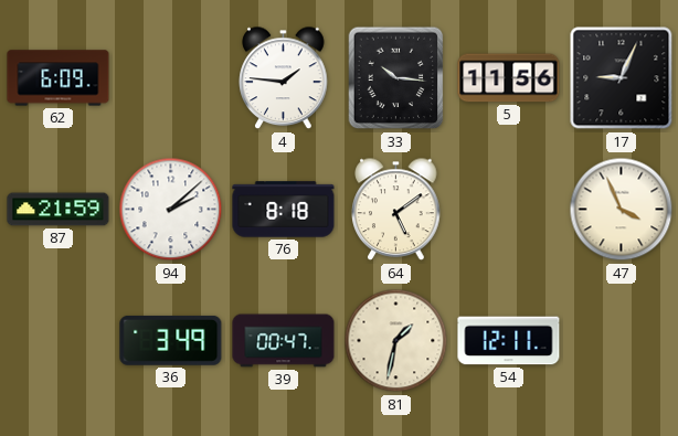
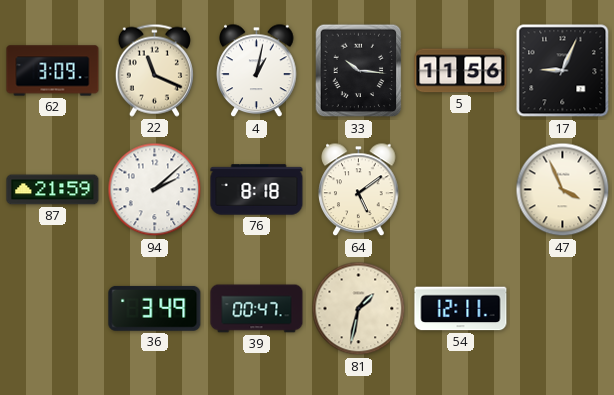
62: 6:09 -> 3:09
22: none -> 11:19
4: 1:46 -> 1:02
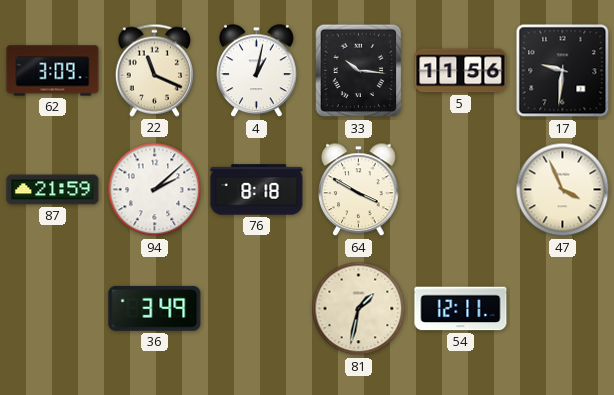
17: 9:04 -> 9:31
64: 5:09 -> 3:50
39: 00:47 -> none
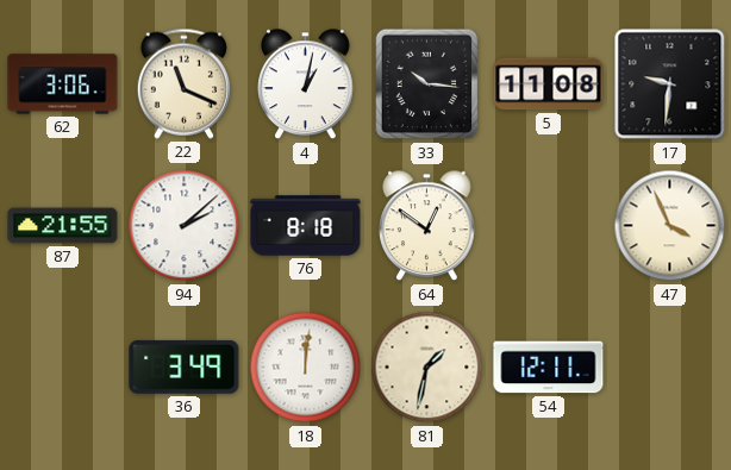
62: 3:09 -> 3:06
5: 11:56 -> 11:08
87: 21:59 -> 21:55
64: 3:50 -> 12:51
18: none -> 12:01
